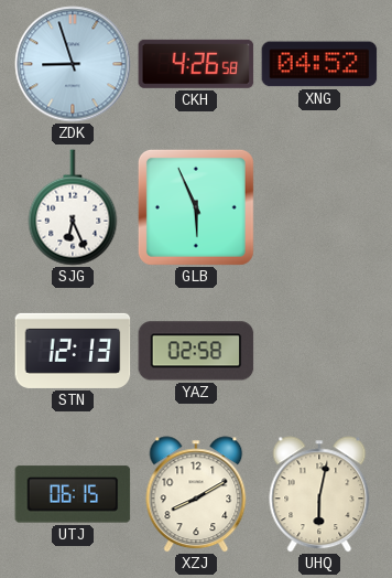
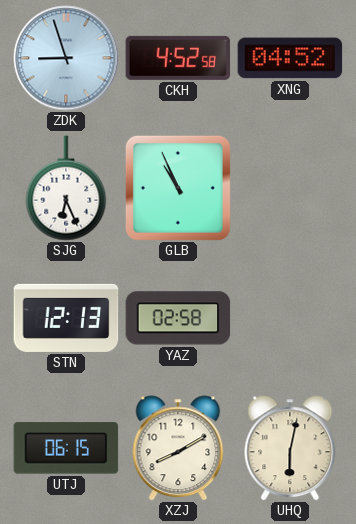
CKH: 4:26 -> 4:52
GLB: 5:56 -> 10:56
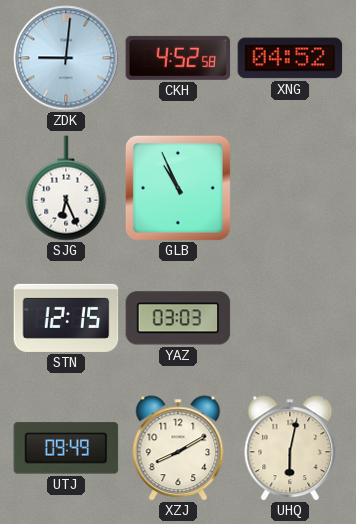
ZDK: 8:57 -> 9:01
STN: 12:13 -> 12:15
YAZ: 02:58 -> 03:03
UTJ: 06:15 -> 09:49
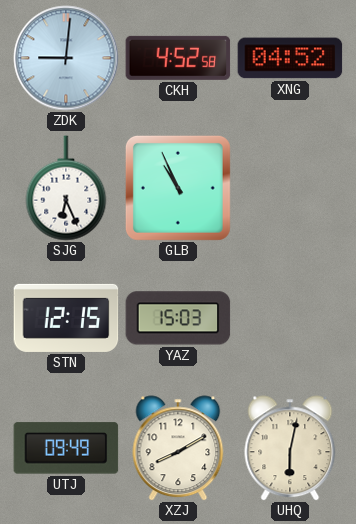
YAZ: 03:03 -> 15:03
